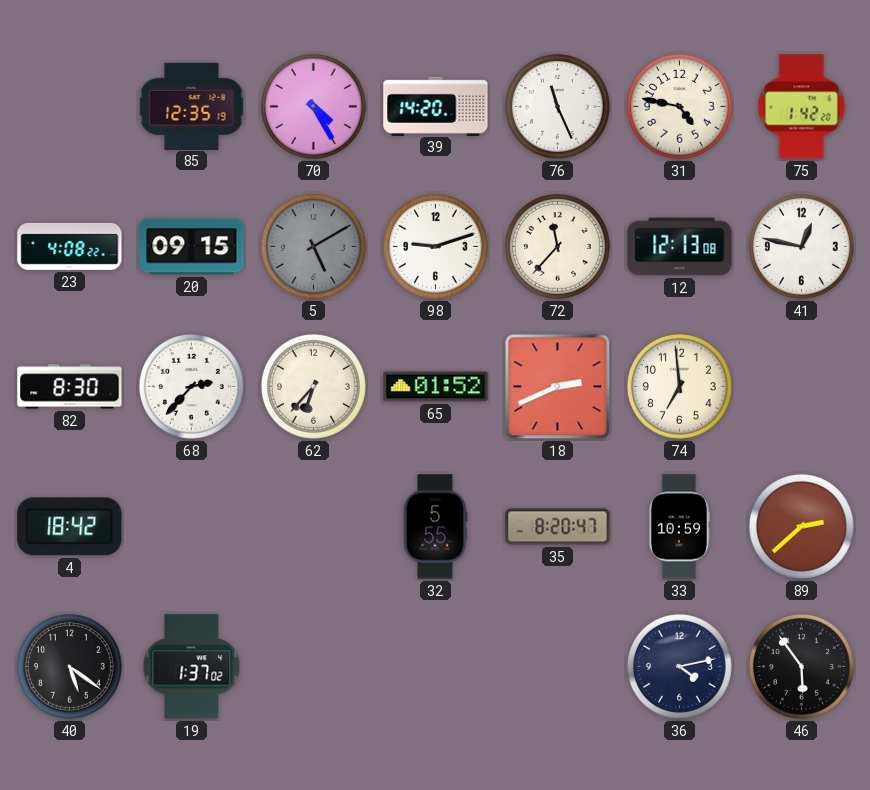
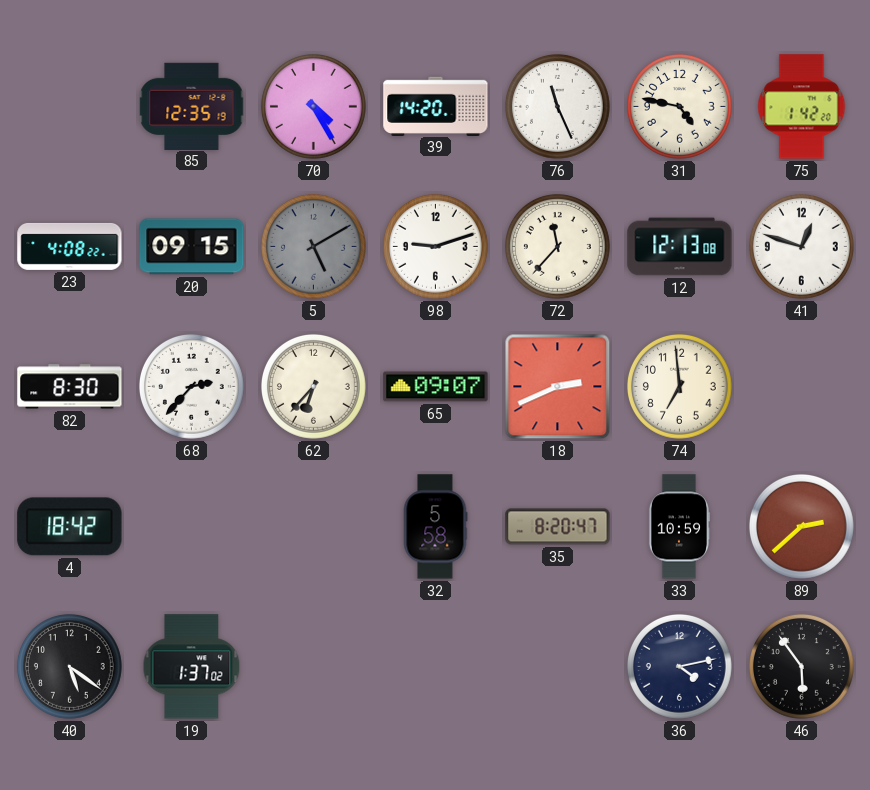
41: 12:47 -> 12:48
65: 01:52 -> 09:07
32: 5:55 -> 5:58
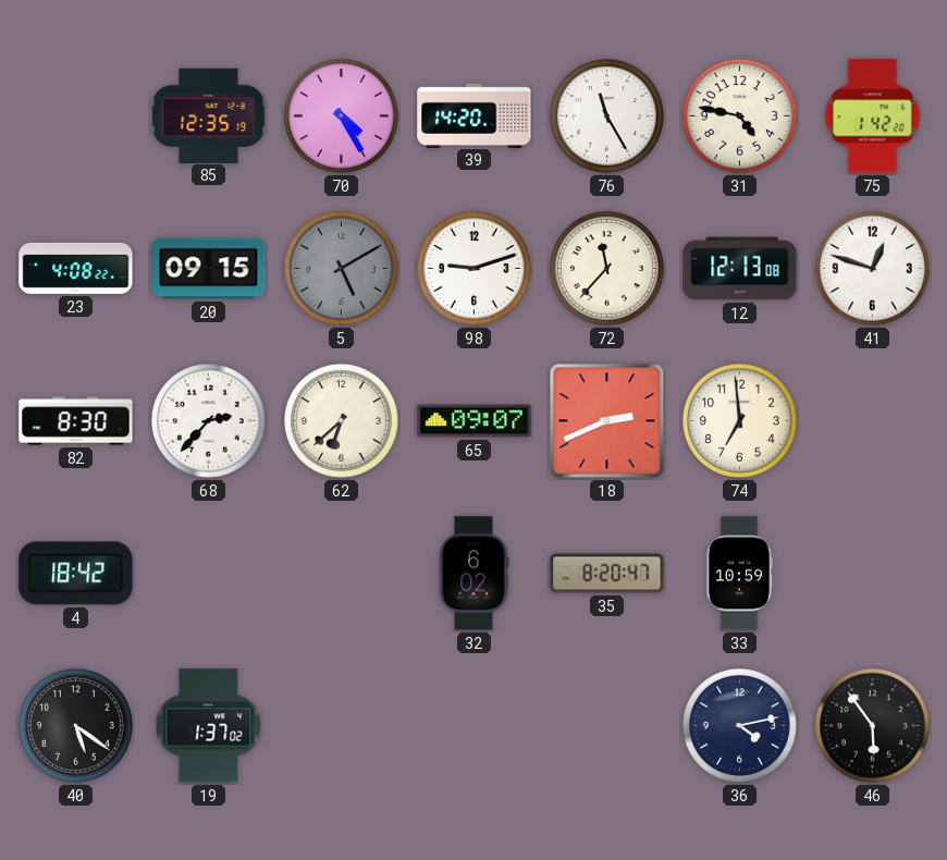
76: 11:26 -> 11:25
62: 6:37 -> 6:38
32: 5:58 -> 6:02
89: 2:38 -> none
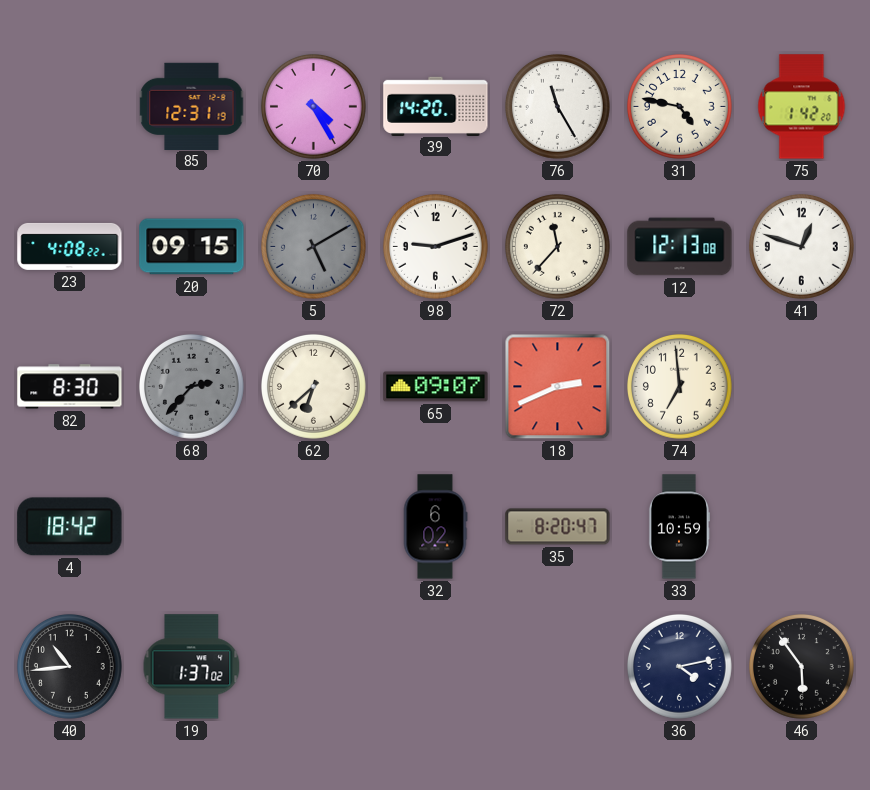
85: 12:35 -> 12:31
68 dial: white -> grey
40: 5:21 -> 10:44
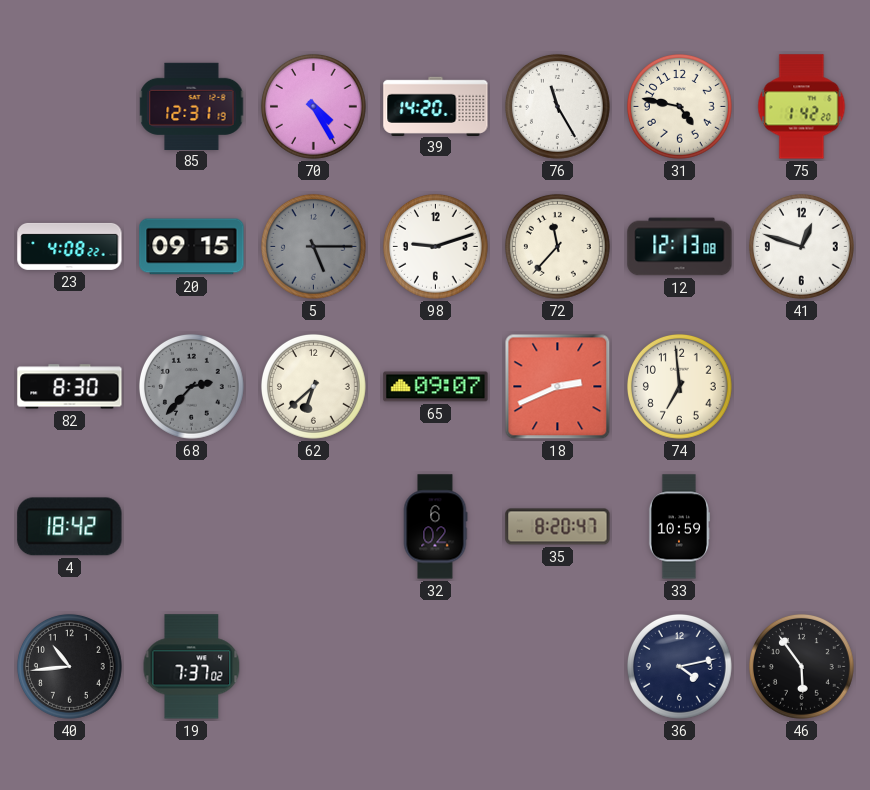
5: 5:10 -> 5:15
19: 1:37 -> 7:37
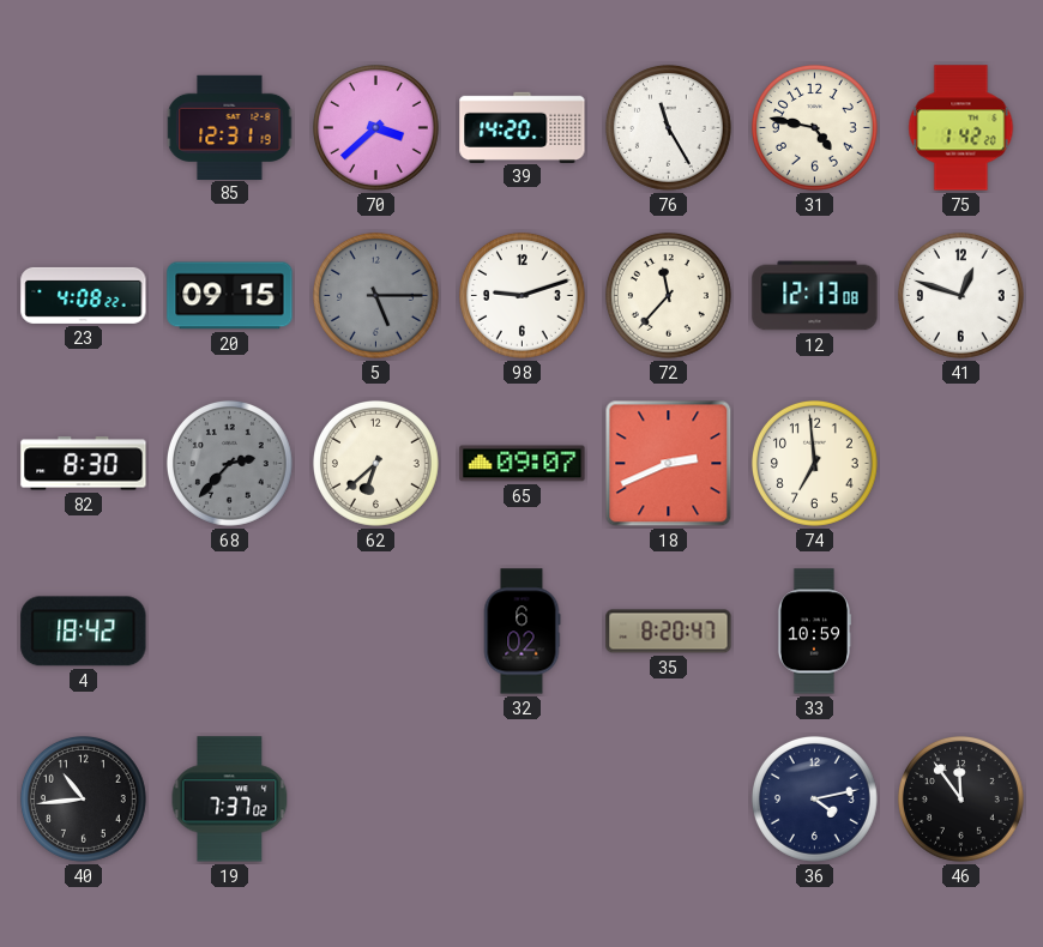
70: 4:25 -> 3:38
46: 5:54 -> 11:54
